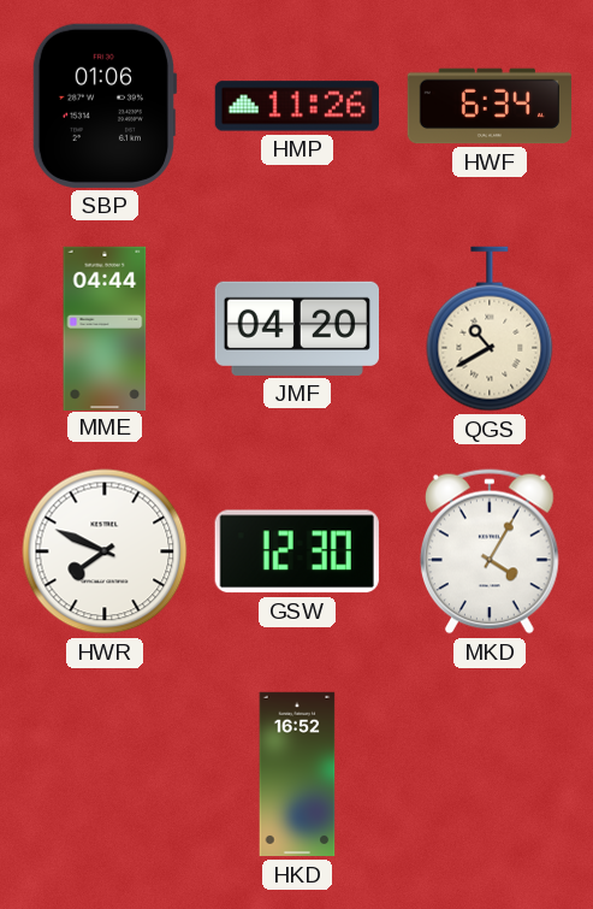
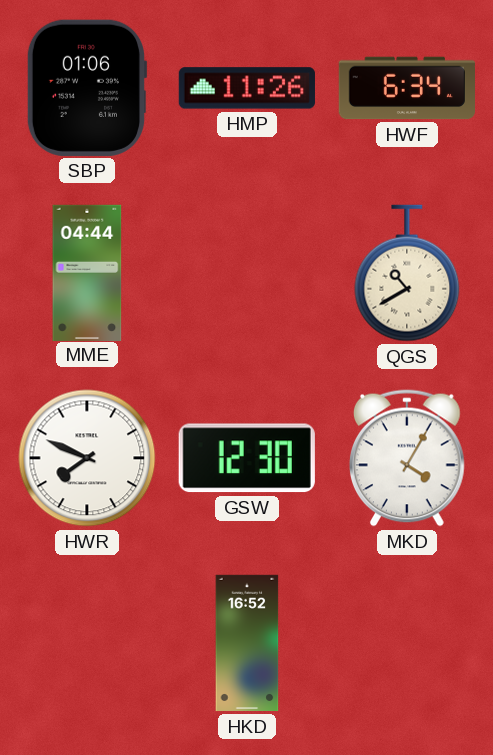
JMF: 04:20 -> none
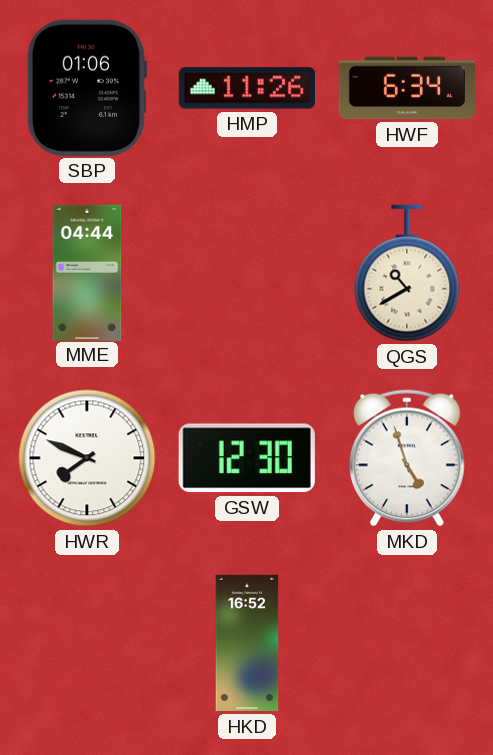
MKD: 4:05 -> 4:57
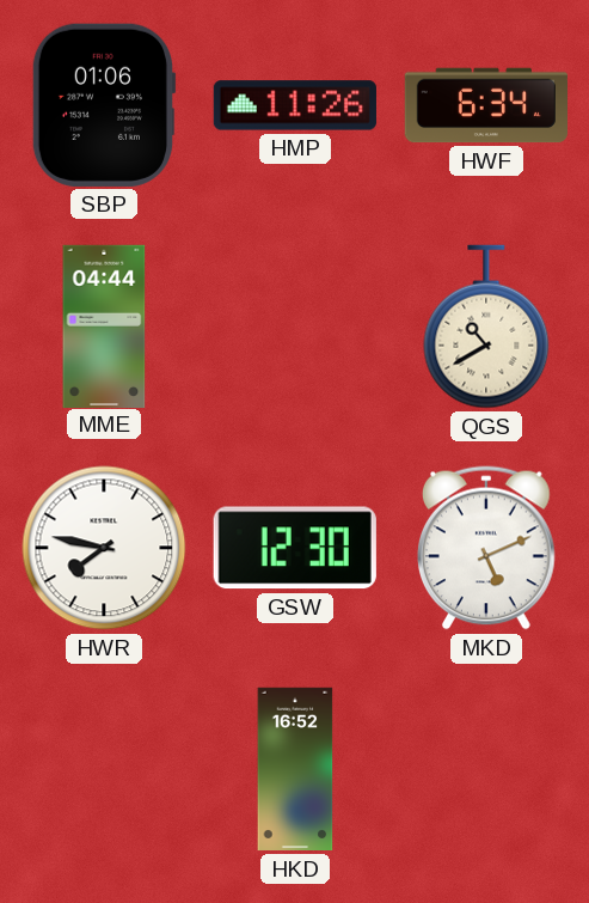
HWR: 7:49 -> 7:47
MKD: 4:57 -> 5:11
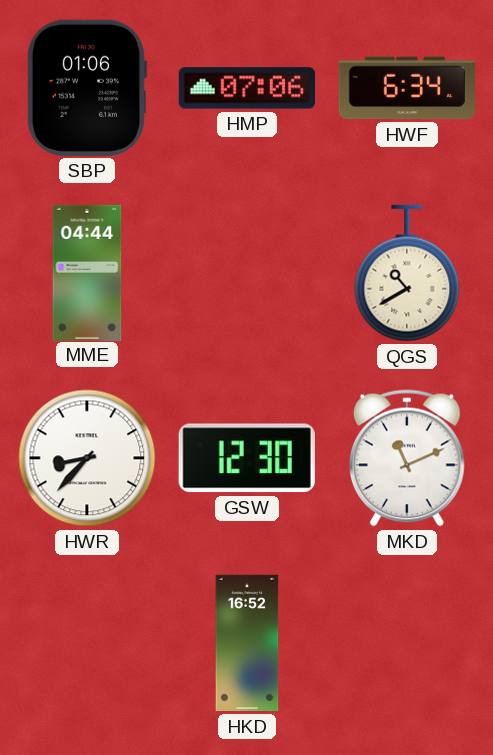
HMP: 11:26 -> 07:06
HWR: 7:47 -> 8:37
MKD: 5:11 -> 11:11
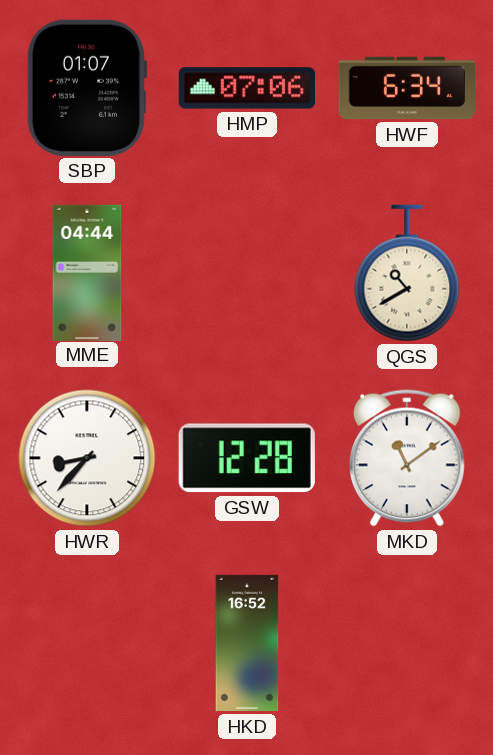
SBP: 01:06 -> 01:07
GSW: 12:30 -> 12:28
MKD: 11:11 -> 11:09
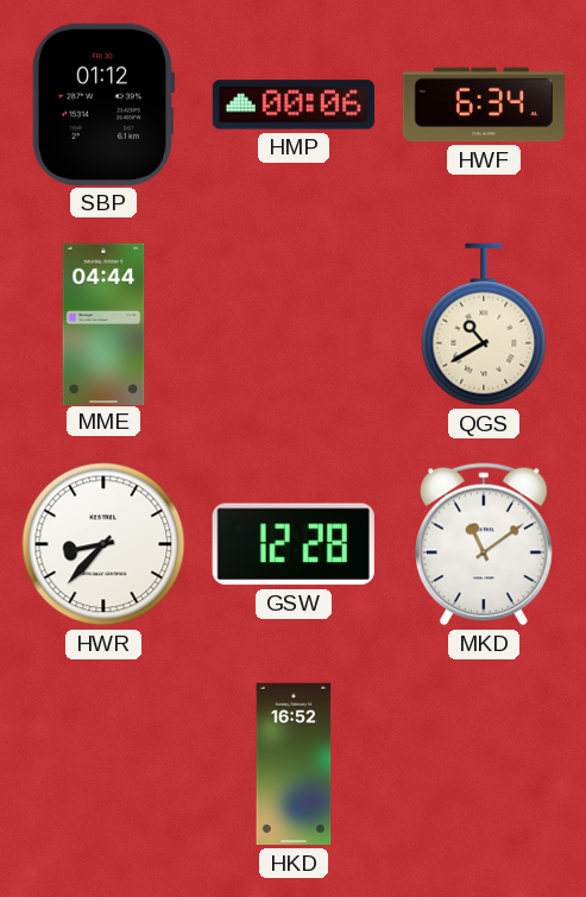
SBP: 01:07 -> 01:12
HMP: 07:06 -> 00:06
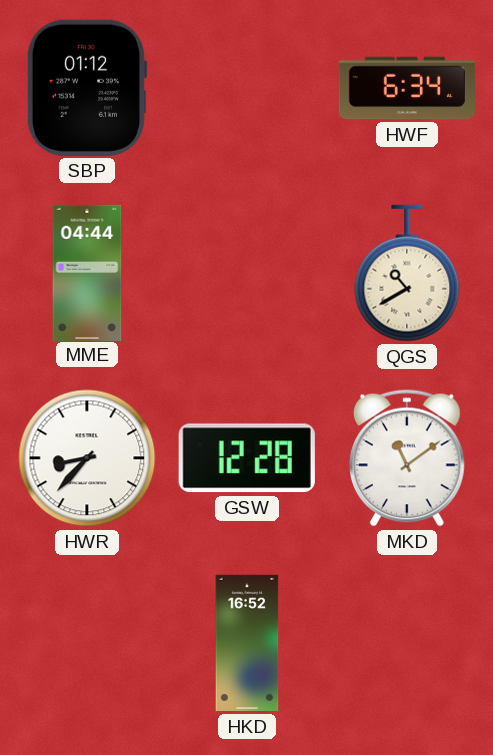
HMP: 00:06 -> none
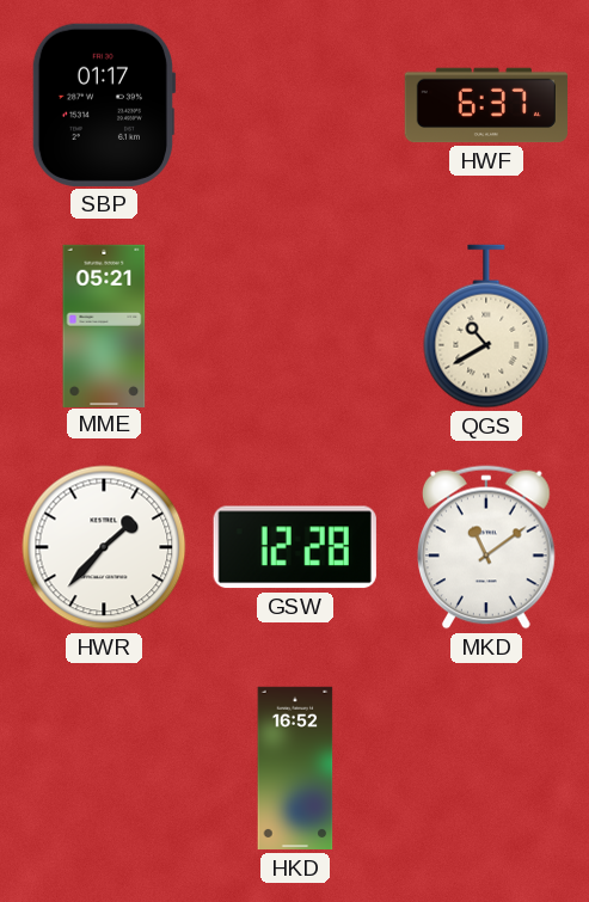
SBP: 01:12 -> 01:17
HWF: 6:34 -> 6:37
MME: 04:44 -> 05:21
HWR: 8:37 -> 1:37
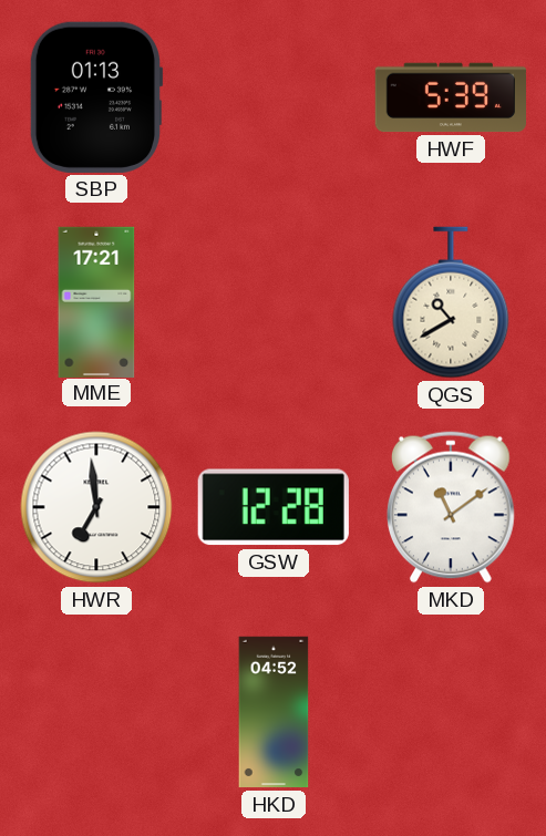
SBP: 01:17 -> 01:13
HWF: 6:37 -> 5:39
MME: 05:21 -> 17:21
HWR: 1:37 -> 6:59
HKD: 16:52 -> 04:52
